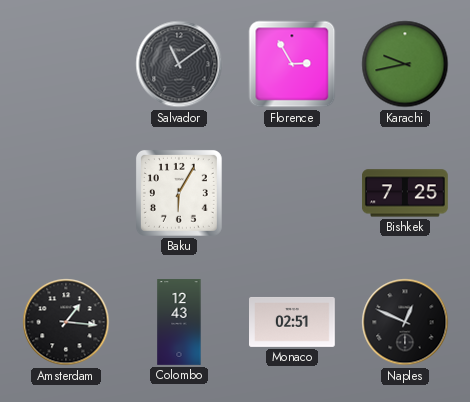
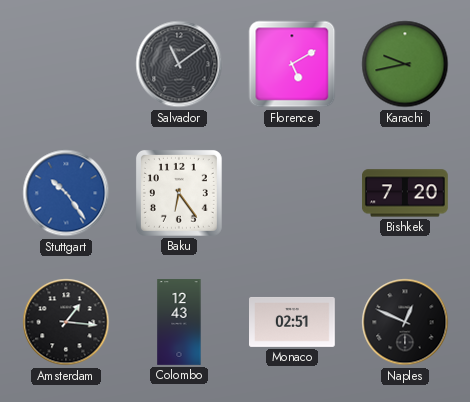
Florence: 2:55 -> 5:10
Stuttgart: none -> 10:24
Baku: 6:05 -> 6:24
Bishkek: 7:25 -> 7:20
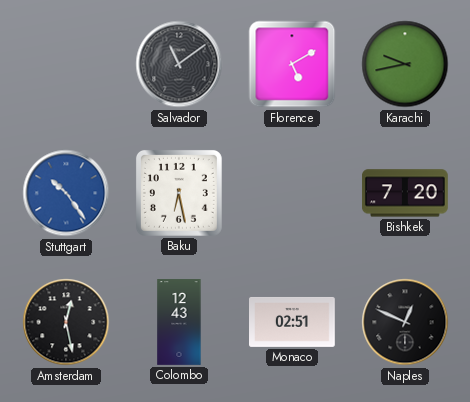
Baku: 6:24 -> 6:28
Amsterdam: 1:16 -> 12:28
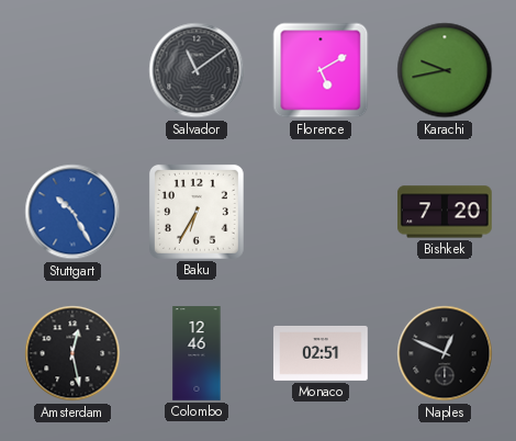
Stuttgart: 10:24 -> 10:25
Baku: 6:28 -> 6:35
Colombo: 12:43 -> 12:46
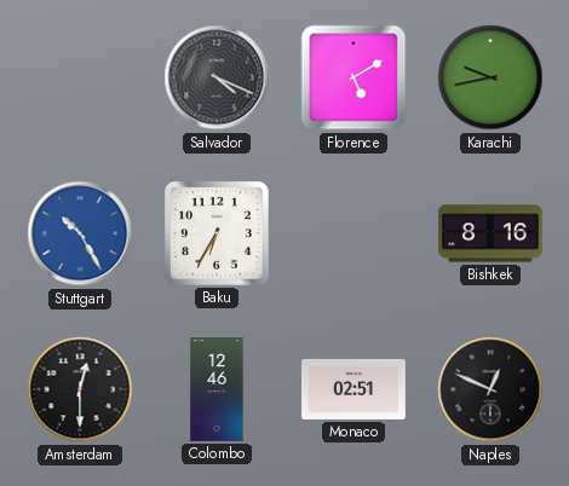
Salvador: 11:09 -> 4:19
Bishkek: 7:20 -> 8:16
Amsterdam: 12:28 -> 12:30
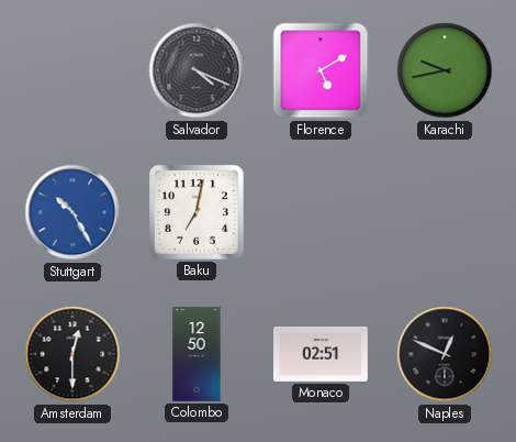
Baku: 6:35 -> 7:02
Bishkek: 8:16 -> none
Colombo: 12:46 -> 12:50
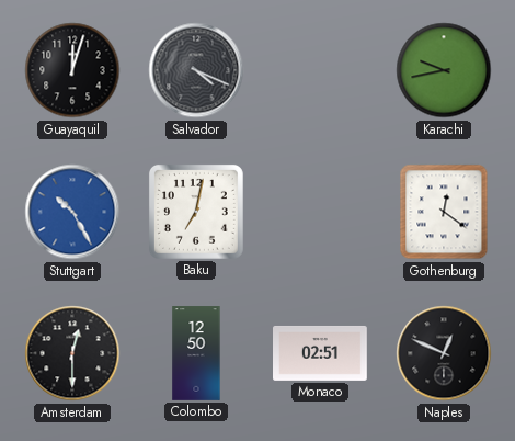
Guayaquil: none -> 12:03
Florence: 5:10 -> none
Gothenburg: none -> 12:21
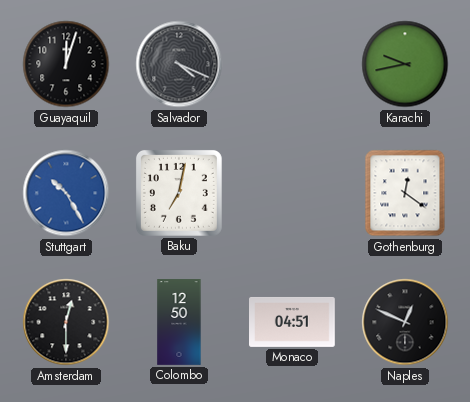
Monaco: 02:51 -> 04:51
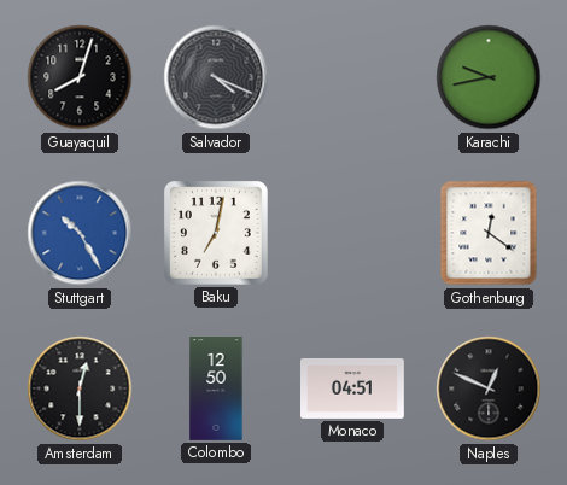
Guayaquil: 12:03 -> 8:03
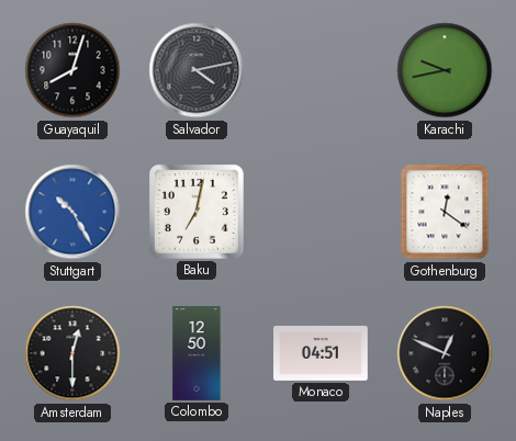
Salvador: 4:19 -> 4:13
